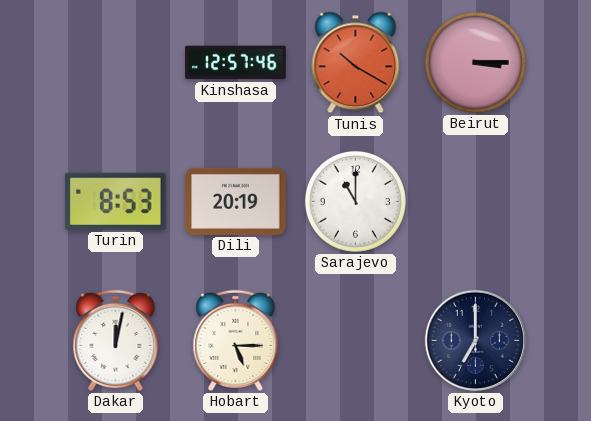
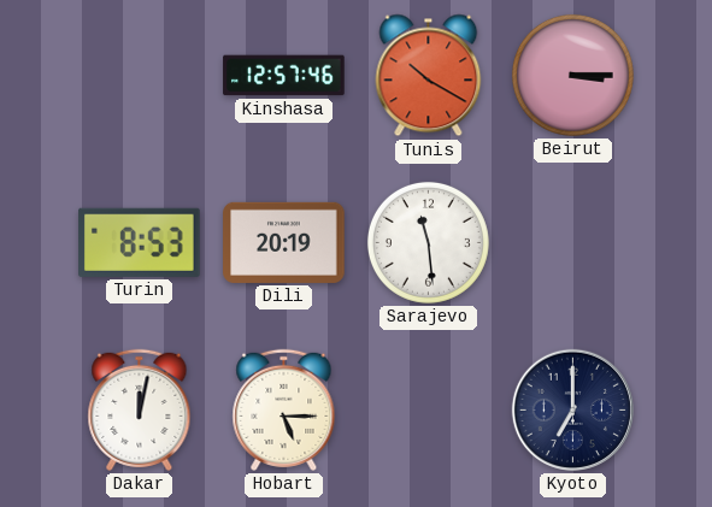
Sarajevo: 11:00 -> 11:29
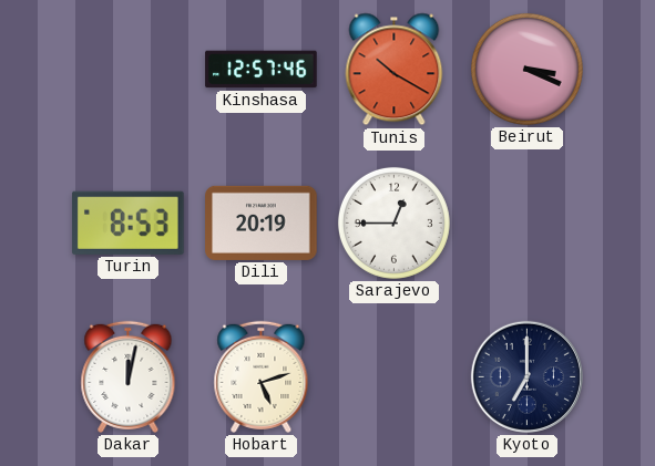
Beirut: 3:15 -> 3:19
Sarajevo: 11:29 -> 12:45
Hobart: 5:15 -> 5:12
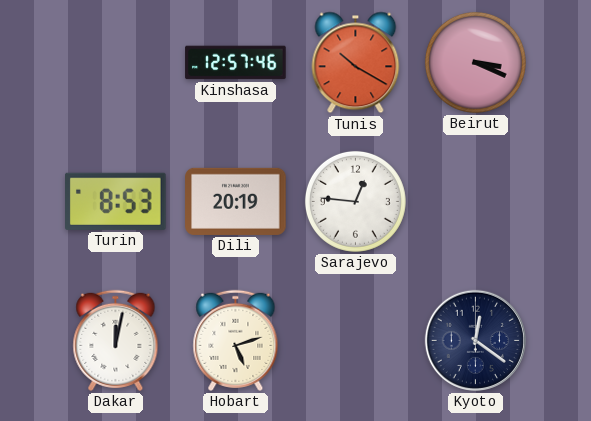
Sarajevo: 12:45 -> 12:46
Kyoto: 7:00 -> 12:21
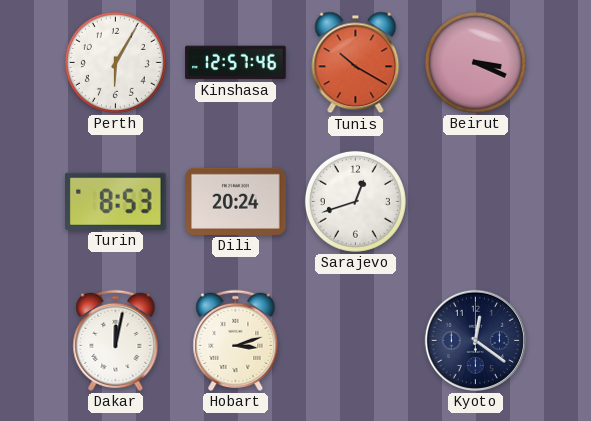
Perth: none -> 6:05
Dili: 20:19 -> 20:24
Sarajevo: 12:46 -> 12:42
Hobart: 5:12 -> 3:12
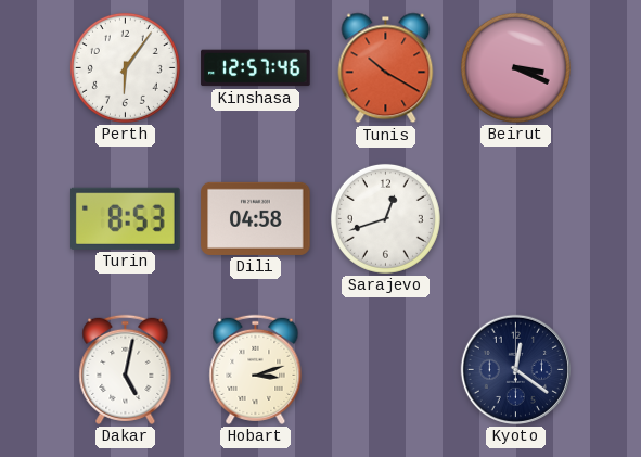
Perth: 6:05 -> 6:06
Dili: 20:24 -> 04:58
Dakar: 12:02 -> 5:02
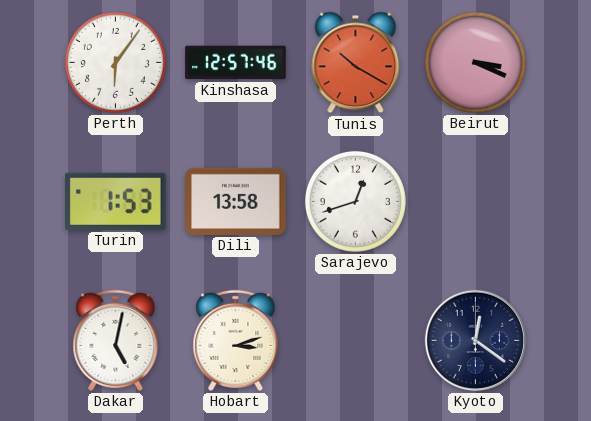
Turin: 8:53 -> 1:53
Dili: 04:58 -> 13:58
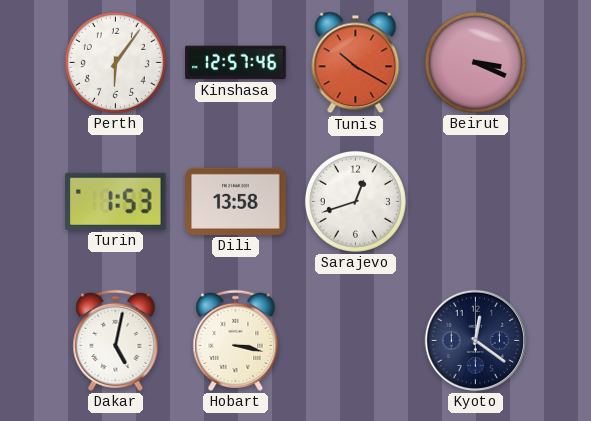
Hobart: 3:12 -> 3:17
